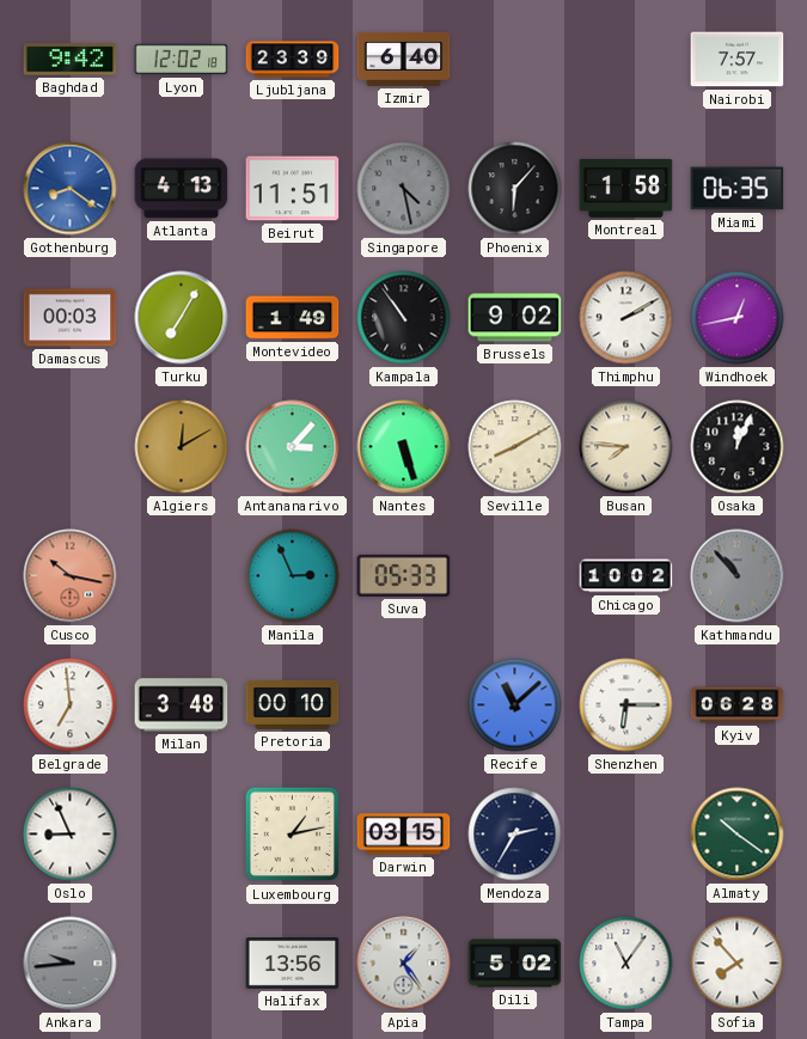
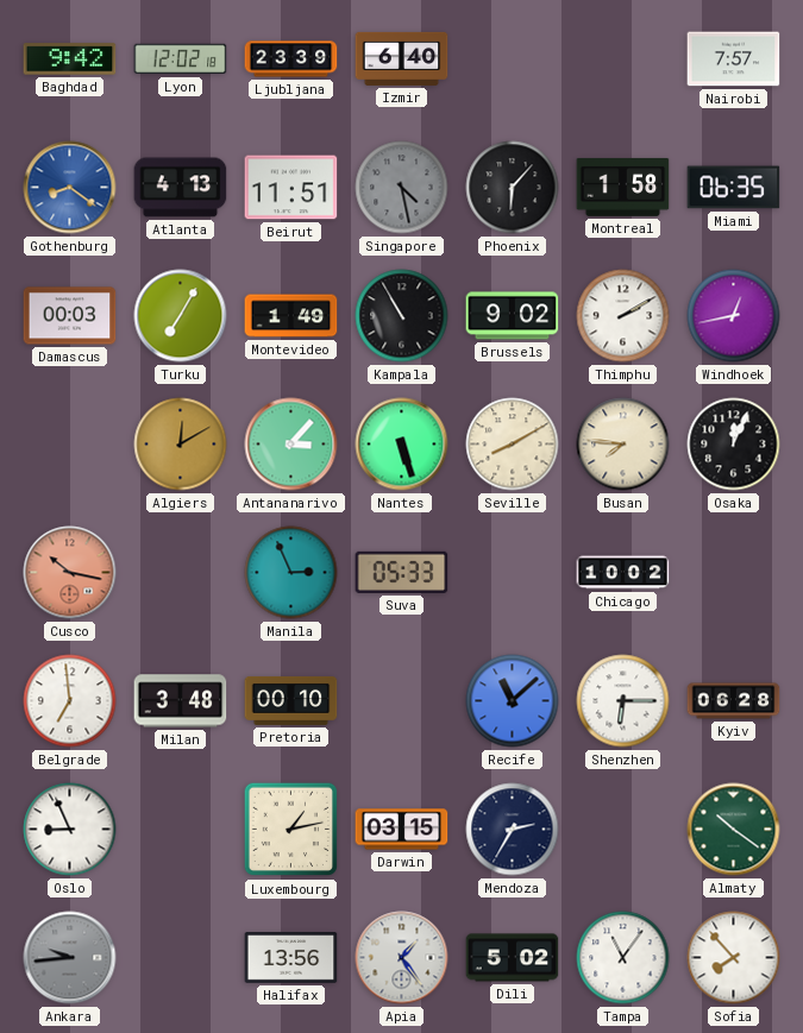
Kampala: 10:54 -> 10:55
Kathmandu: 10:53 -> none
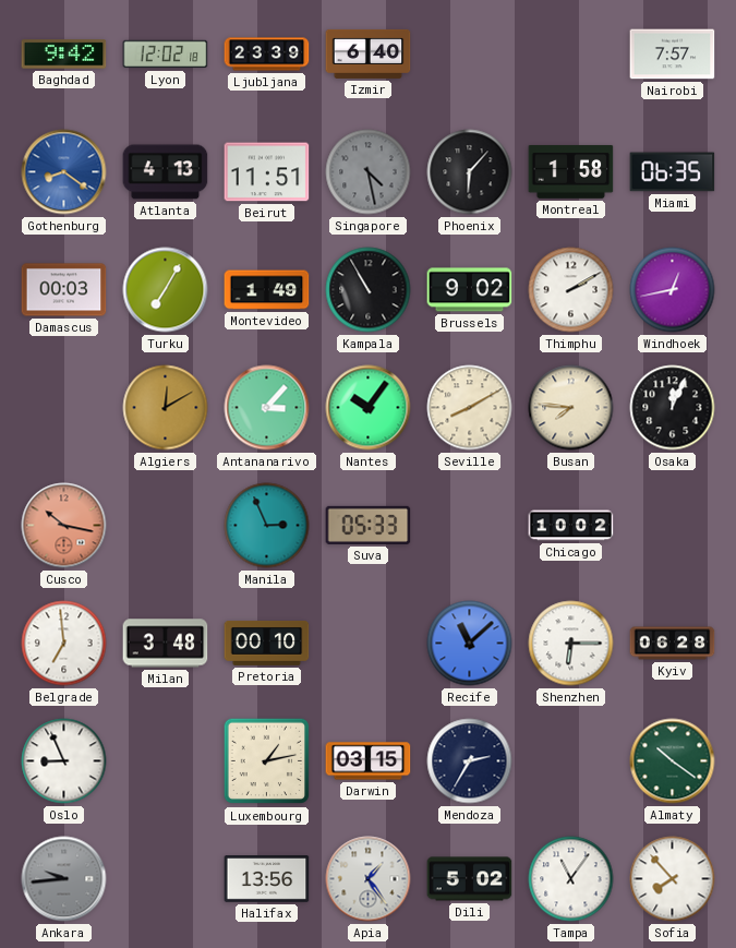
Nantes: 5:27 -> 10:06
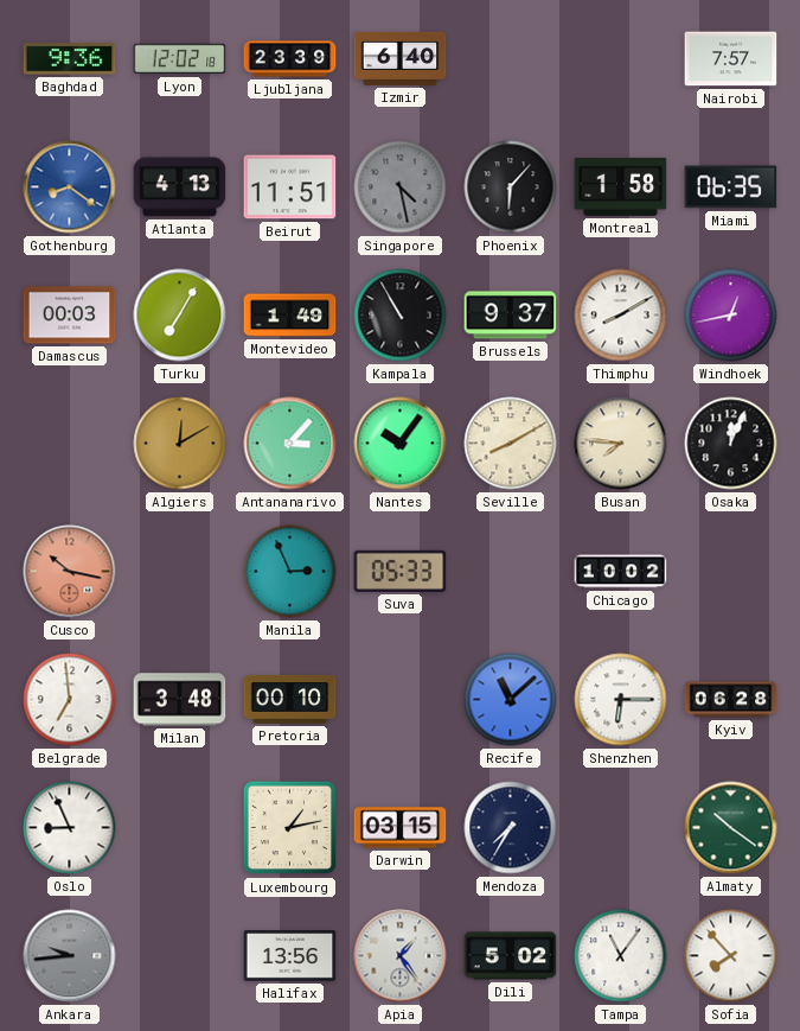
Baghdad: 9:42 -> 9:36
Brussels: 9:02 -> 9:37
Thimphu: 2:10 -> 8:10
Mendoza: 2:35 -> 7:35
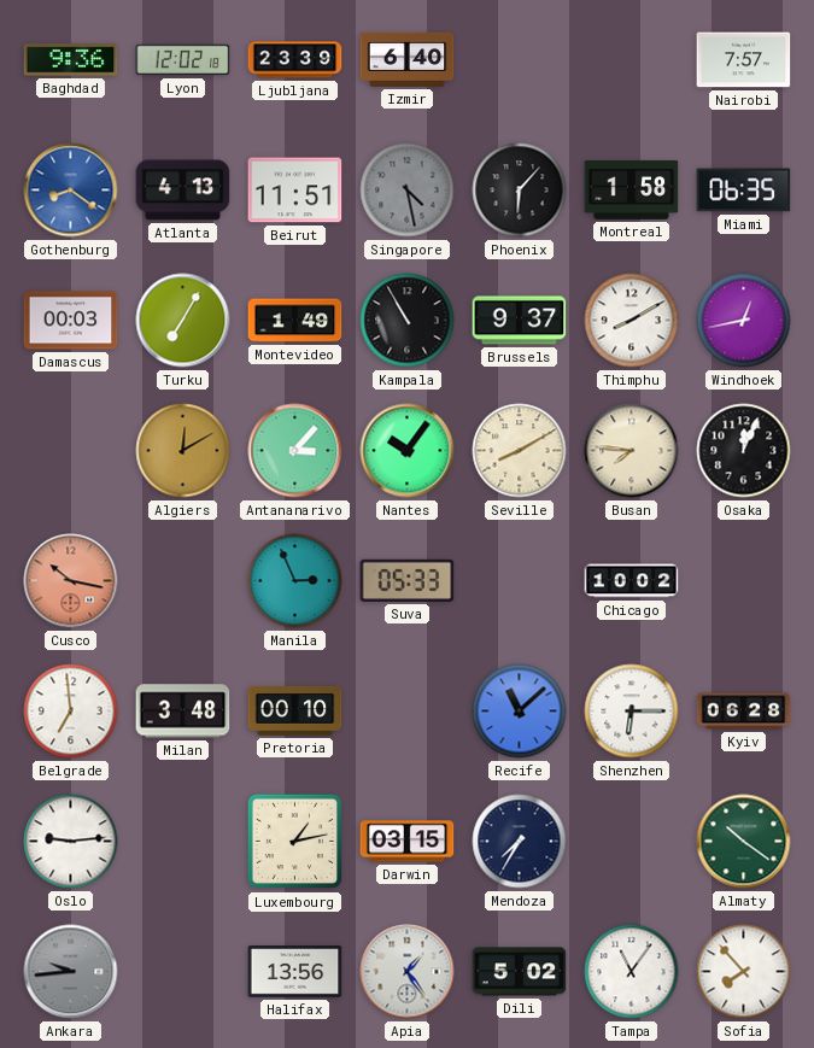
Oslo: 8:56 -> 9:14
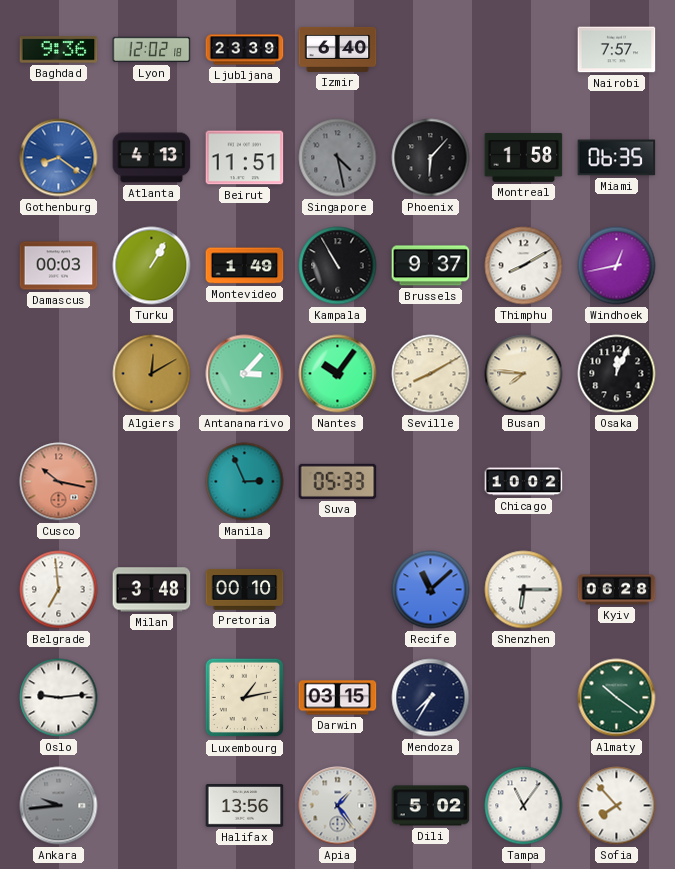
Turku: 7:05 -> 1:05
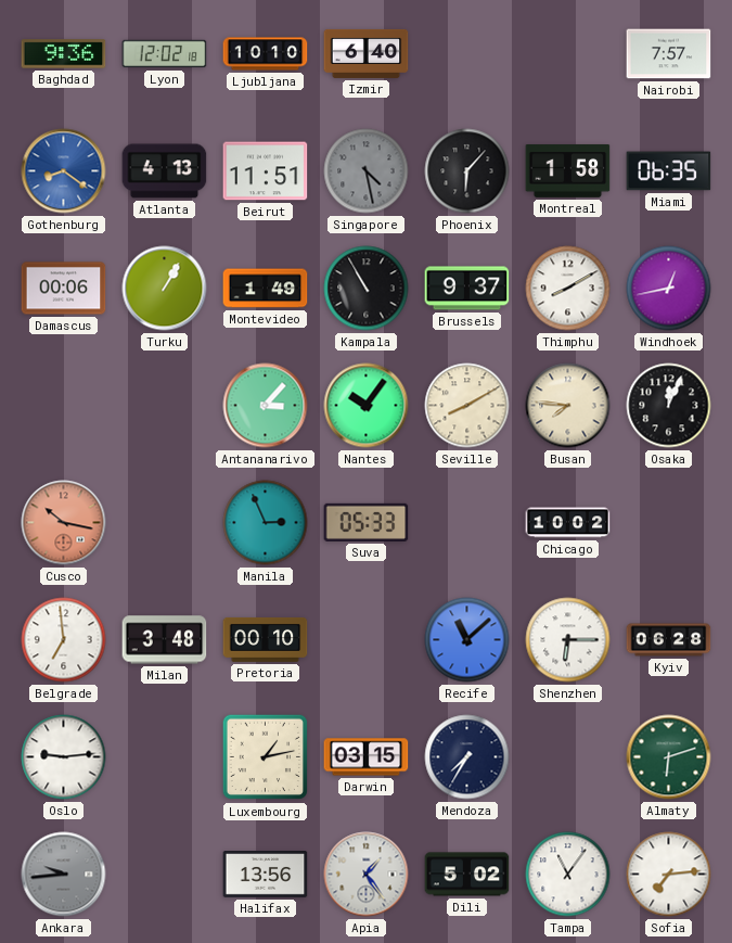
Ljubljana: 23:39 -> 10:10
Damascus: 00:03 -> 00:06
Algiers: 12:10 -> none
Almaty: 10:21 -> 6:12
Sofia: 7:53 -> 7:14
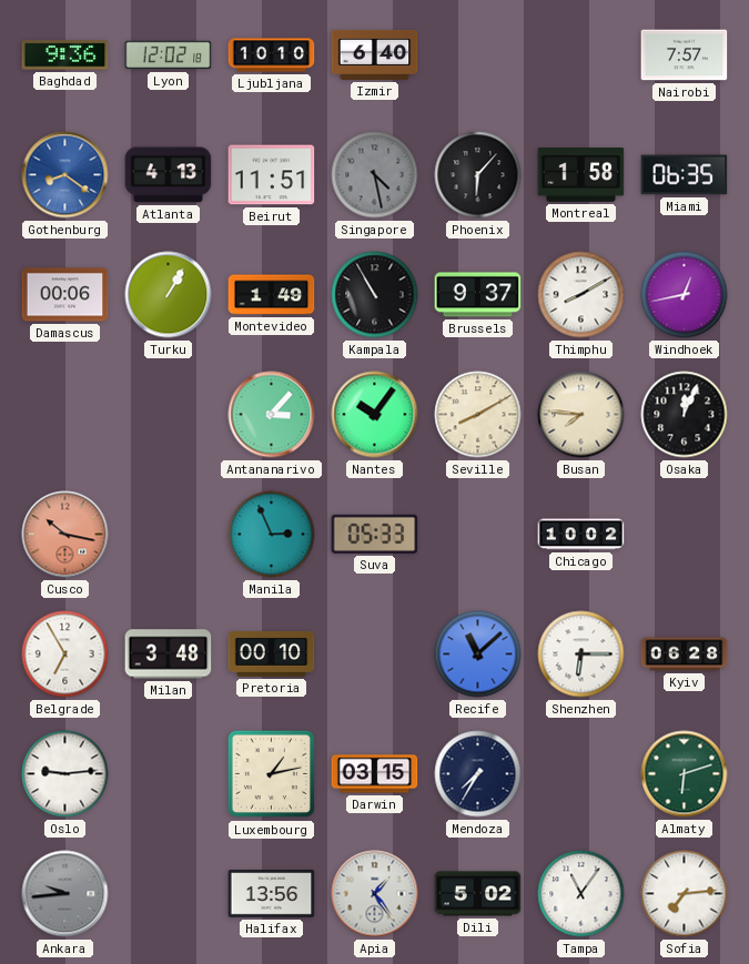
Belgrade: 6:59 -> 6:55
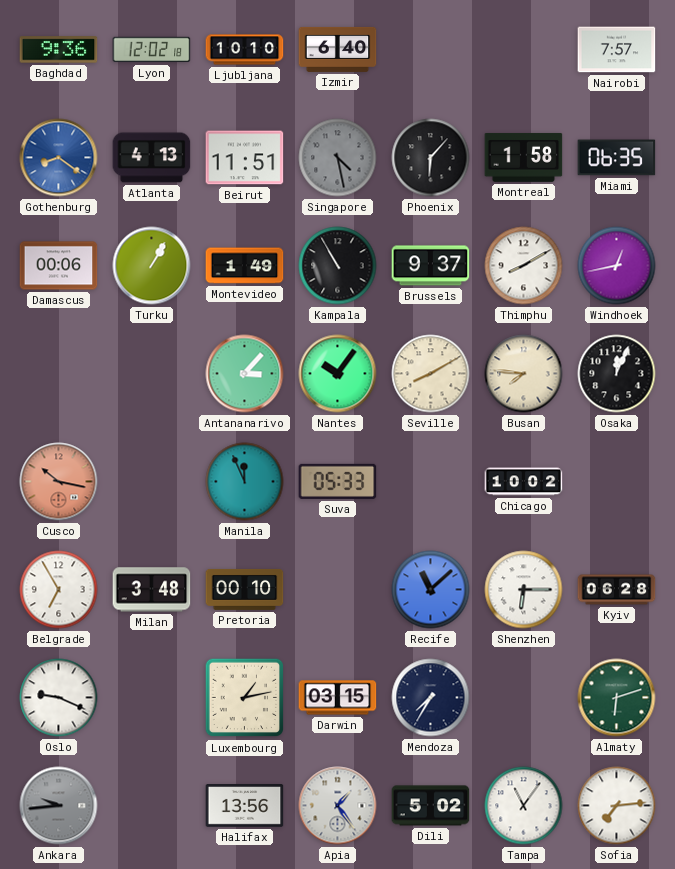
Manila: 2:56 -> 11:56
Oslo: 9:14 -> 9:19
